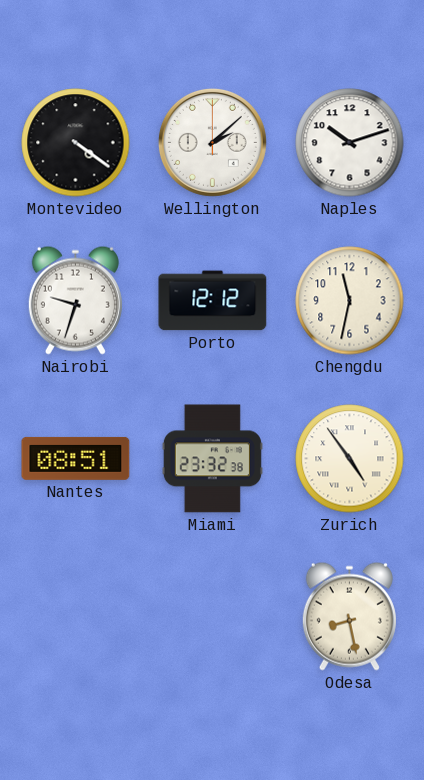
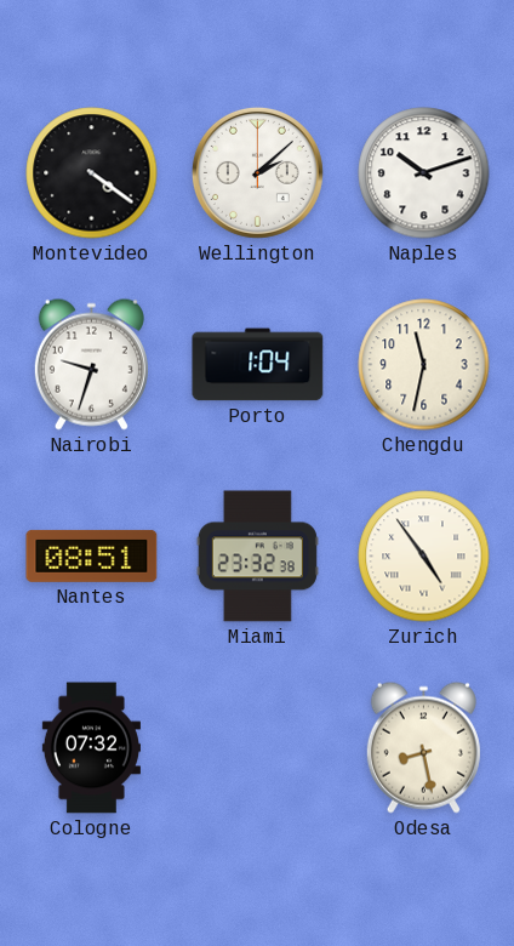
Porto: 12:12 -> 1:04
Cologne: none -> 07:32
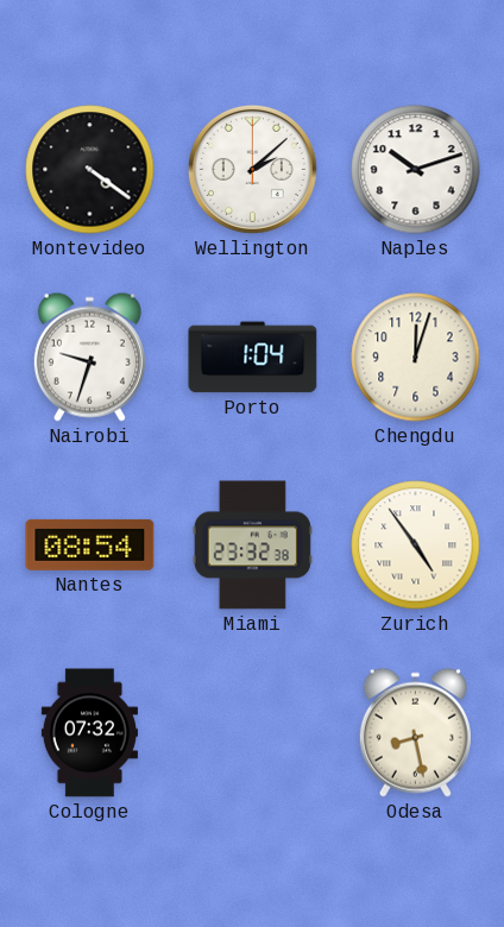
Chengdu: 11:32 -> 12:03
Nantes: 08:51 -> 08:54
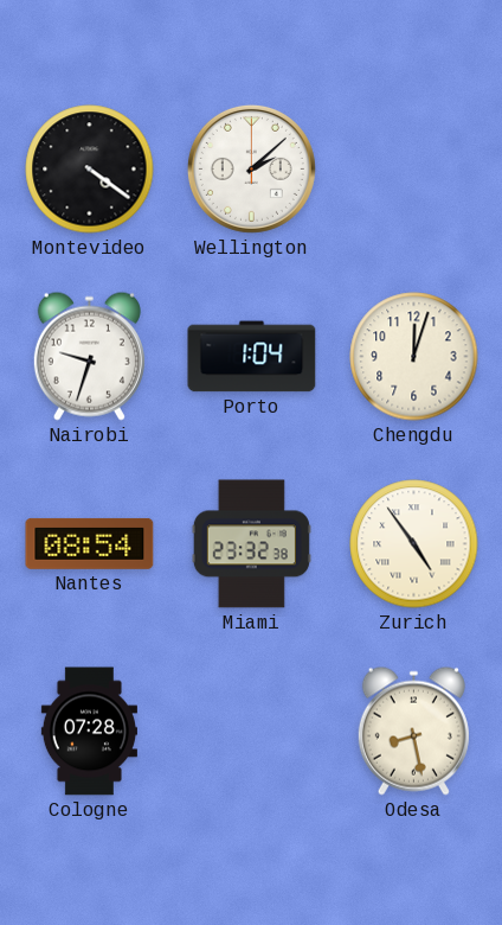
Naples: 10:12 -> none
Cologne: 07:32 -> 07:28
